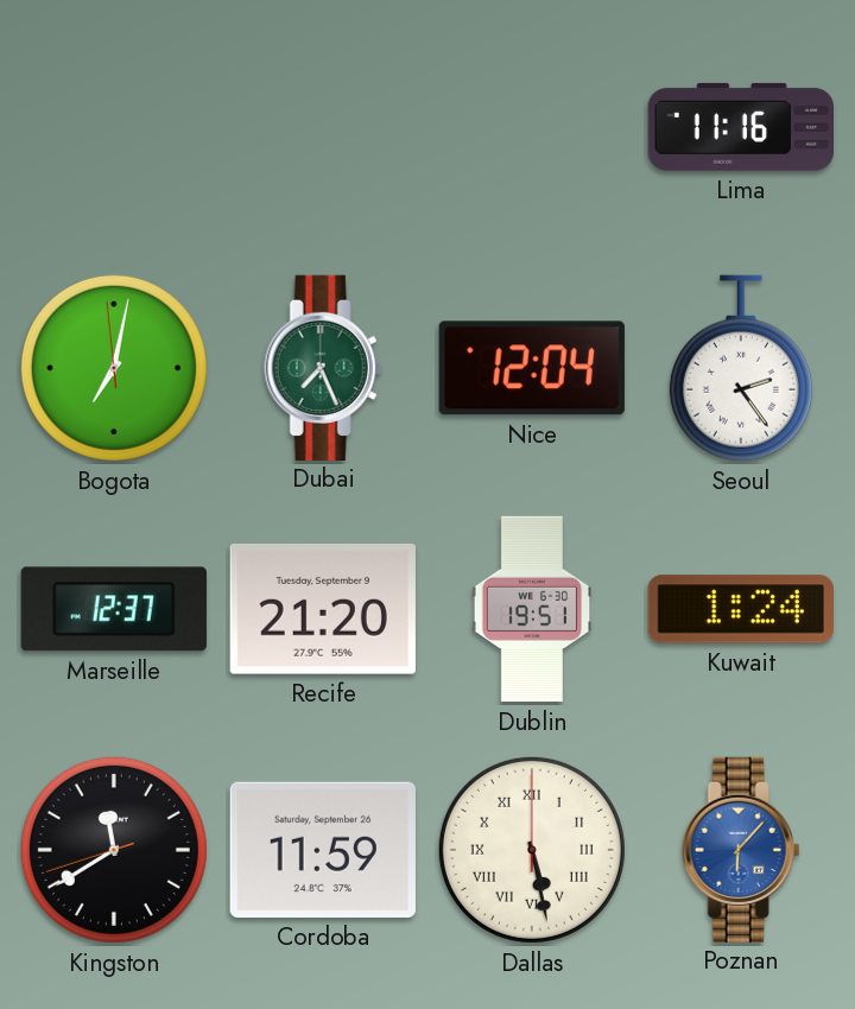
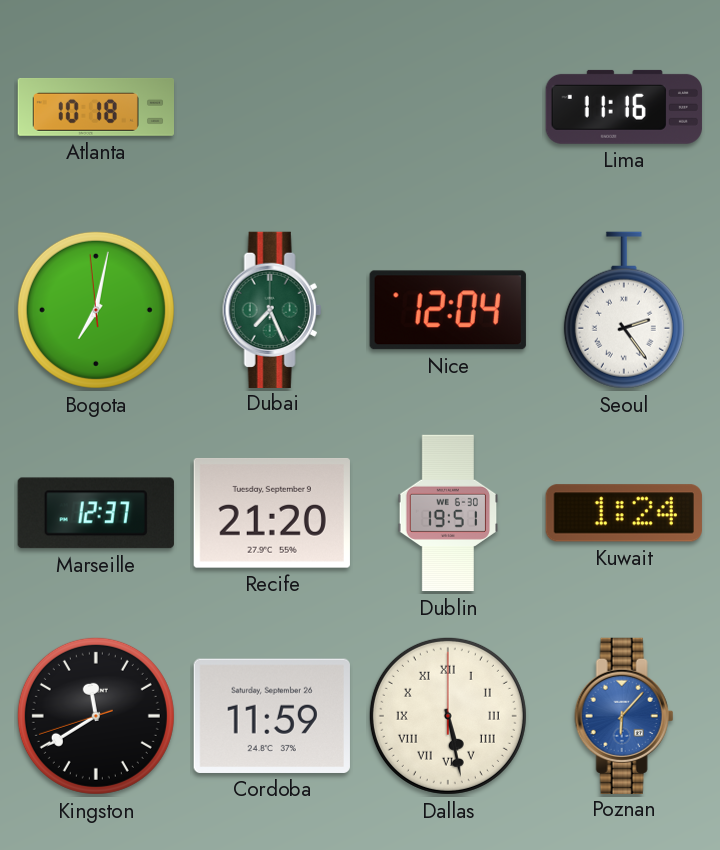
Atlanta: none -> 10:18
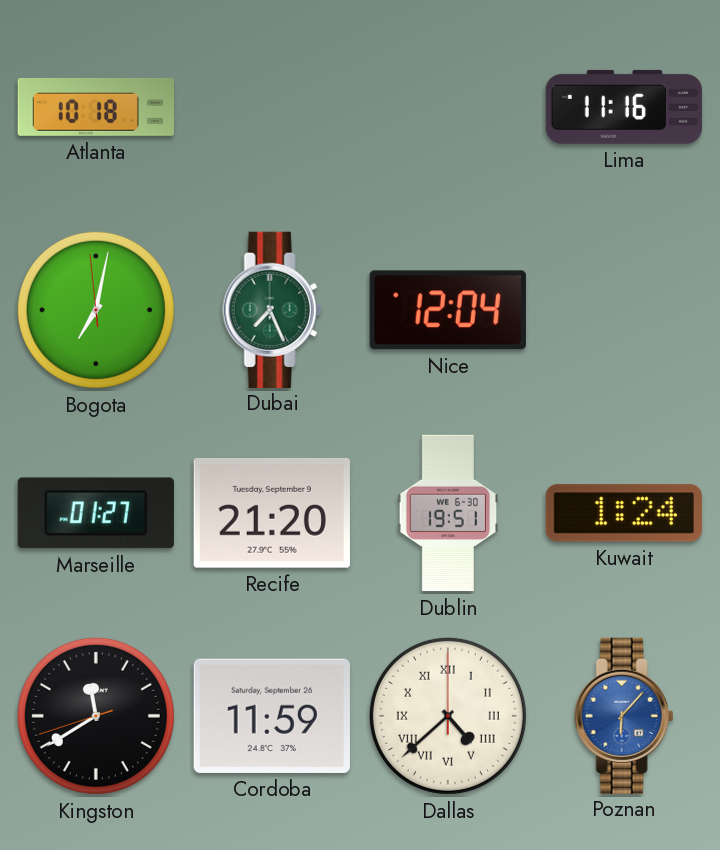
Seoul: 2:24 -> none
Marseille: 12:37 -> 01:27
Dallas: 5:28 -> 4:38
